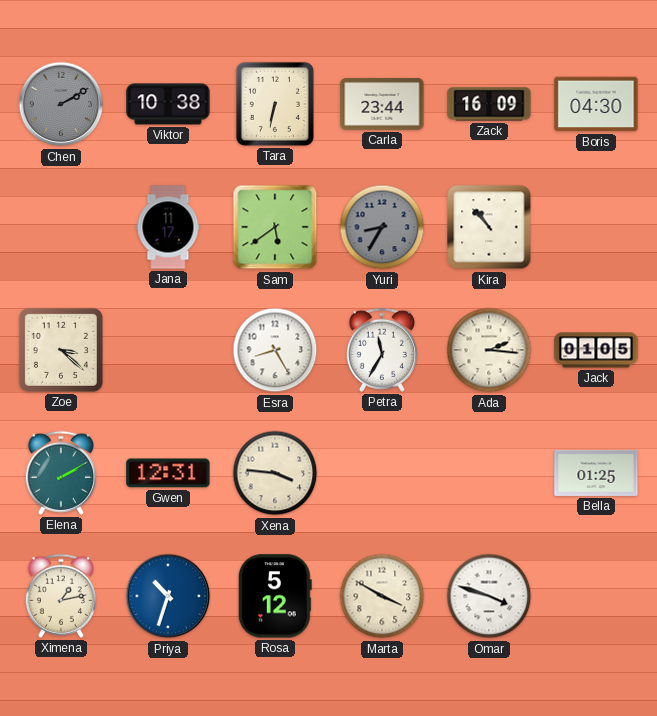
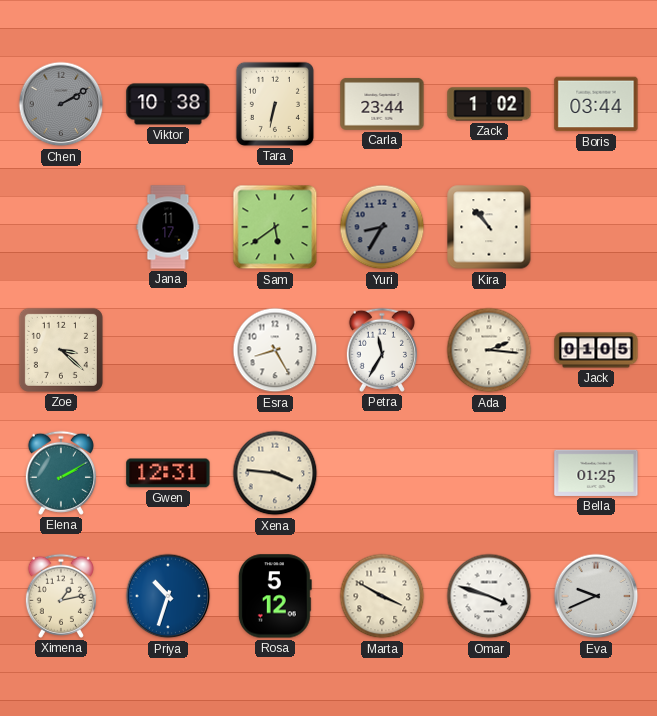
Zack: 16:09 -> 1:02
Boris: 04:30 -> 03:44
Eva: none -> 9:41
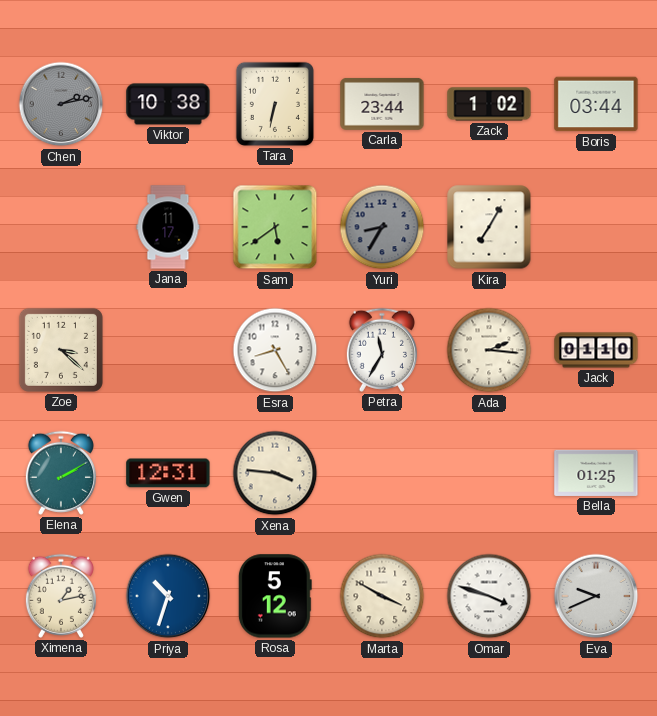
Chen: 2:10 -> 2:13
Kira: 10:53 -> 7:05
Jack: 01:05 -> 01:10
